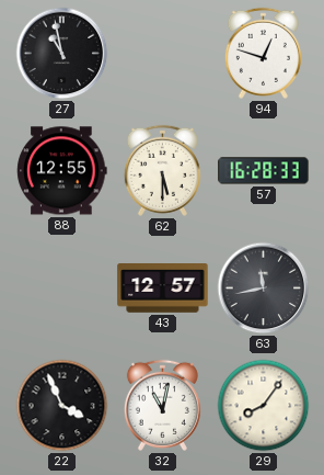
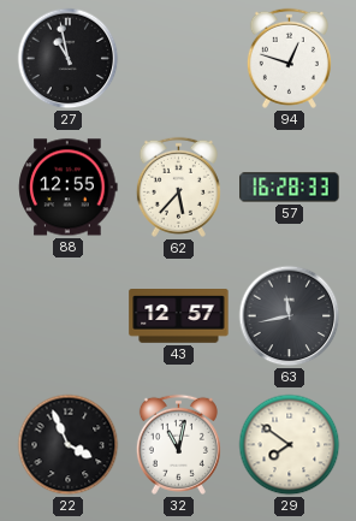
62: 5:30 -> 5:37
29: 8:06 -> 7:51
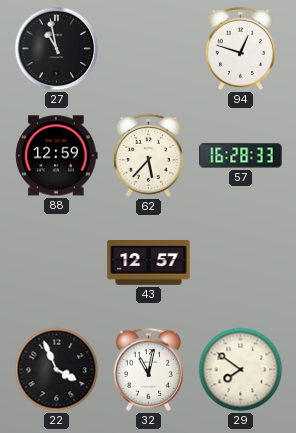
88: 12:55 -> 12:59
63: 11:43 -> none
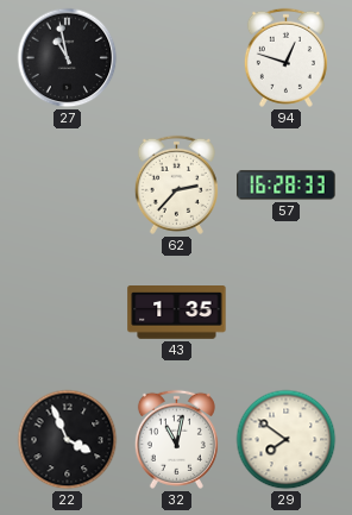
88: 12:59 -> none
62: 5:37 -> 2:37
43: 12:57 -> 1:35
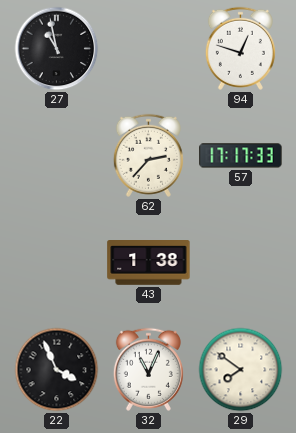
57: 16:28 -> 17:17
43: 1:35 -> 1:38
32: 11:02 -> 11:04
